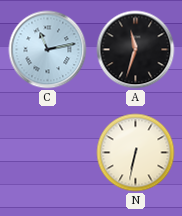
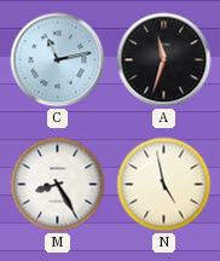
M: none -> 8:25
N: 6:32 -> 4:58
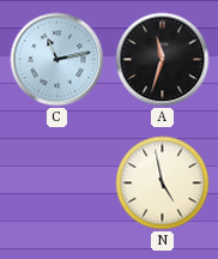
M: 8:25 -> none
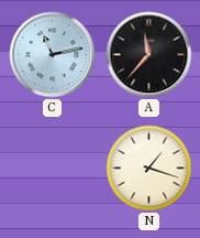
A: 11:33 -> 11:37
N: 4:58 -> 1:18
